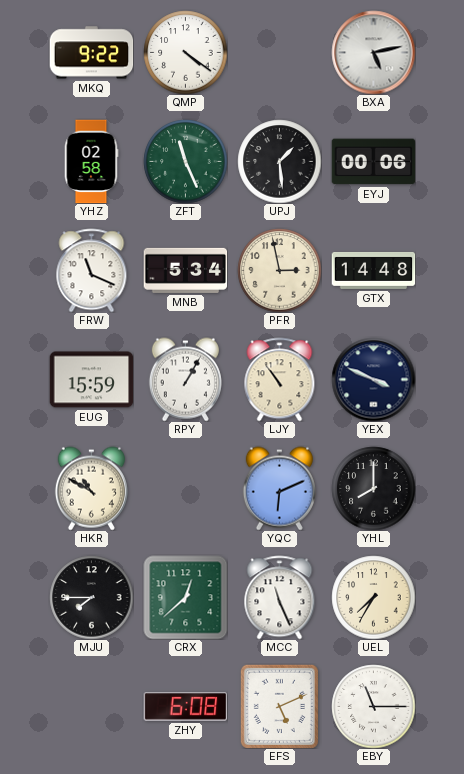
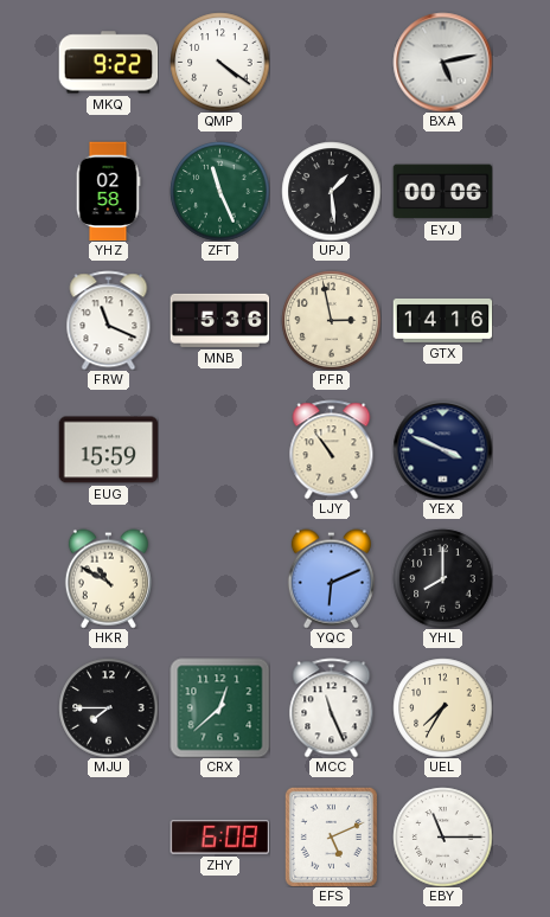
MNB: 5:34 -> 5:36
GTX: 14:48 -> 14:16
RPY: 1:05 -> none
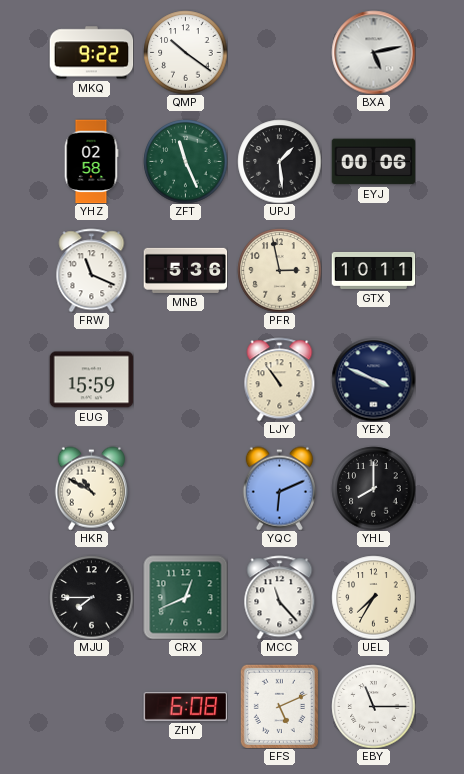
QMP: 4:21 -> 10:21
GTX: 14:16 -> 10:11
CRX: 12:38 -> 12:41
MCC: 11:26 -> 11:23
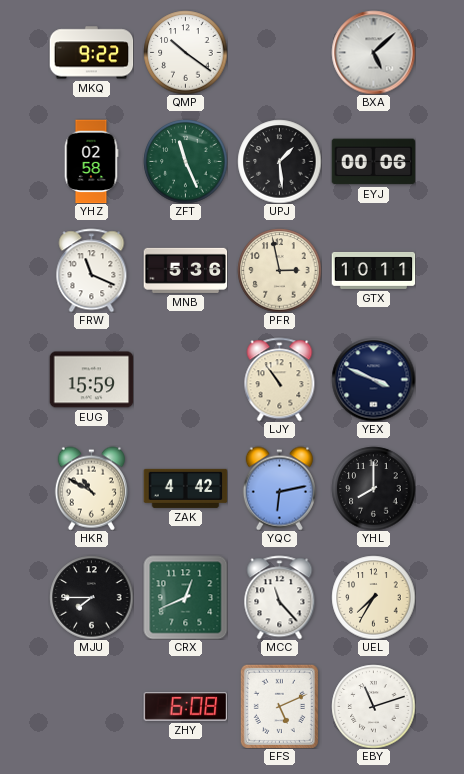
BXA: 5:13 -> 5:08
ZAK: none -> 4:42
YQC: 6:11 -> 6:13
EBY: 11:15 -> 11:12
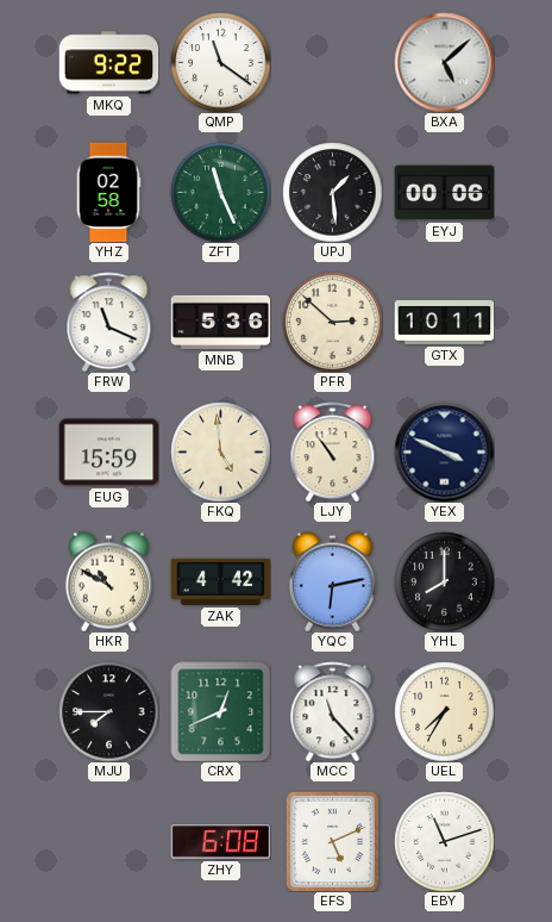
QMP: 10:21 -> 11:21
PFR: 2:58 -> 2:52
FKQ: none -> 4:59
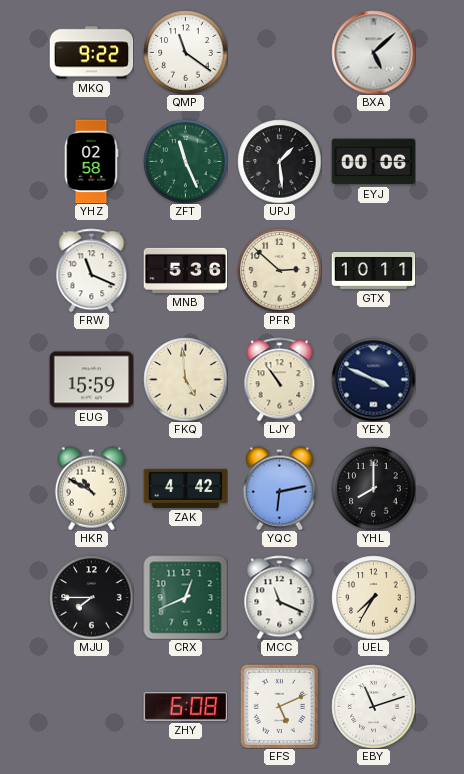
MCC: 11:23 -> 11:19
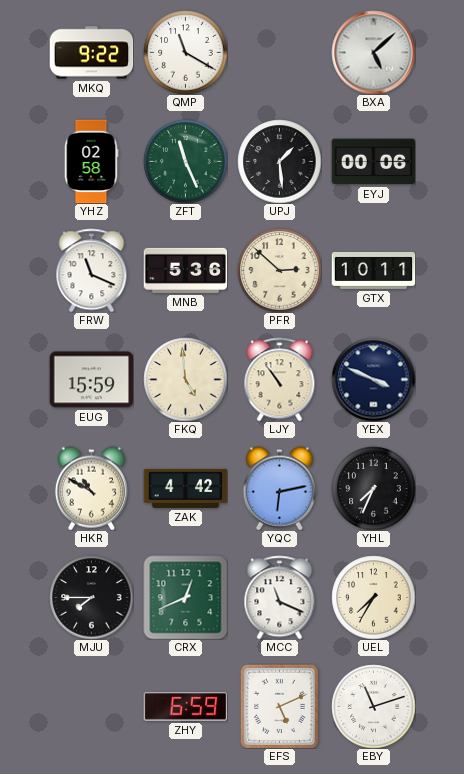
QMP: 11:21 -> 11:20
YHL: 8:00 -> 7:34
ZHY: 6:08 -> 6:59
